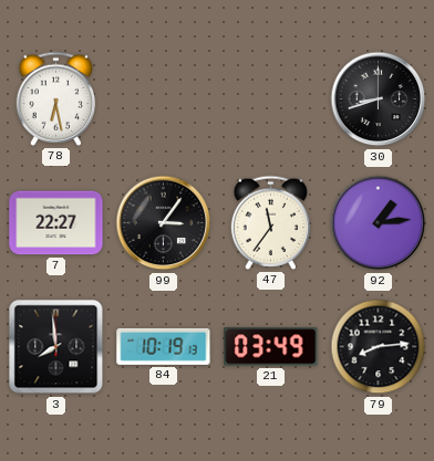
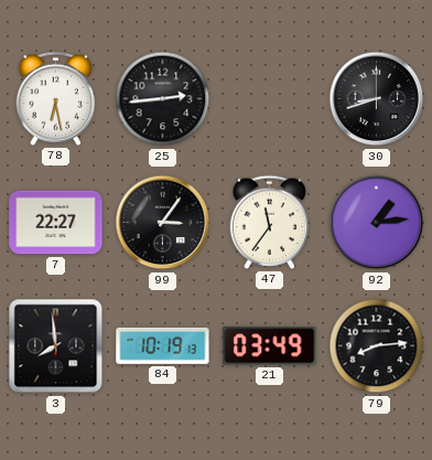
25: none -> 2:44
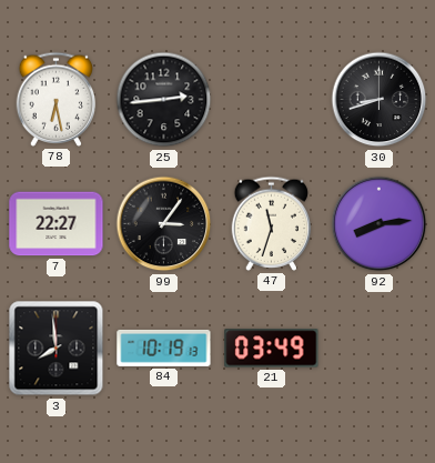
47: 11:36 -> 11:33
92: 1:14 -> 8:14
79: 8:14 -> none
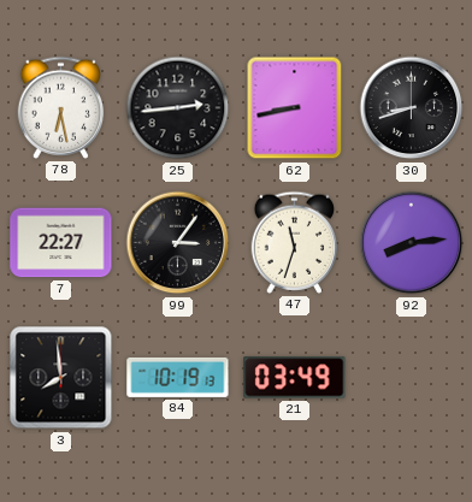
62: none -> 8:43
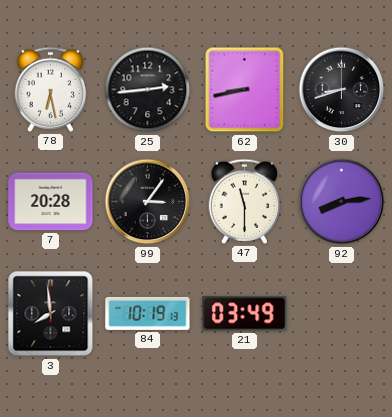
7: 22:27 -> 20:28
47: 11:33 -> 11:30
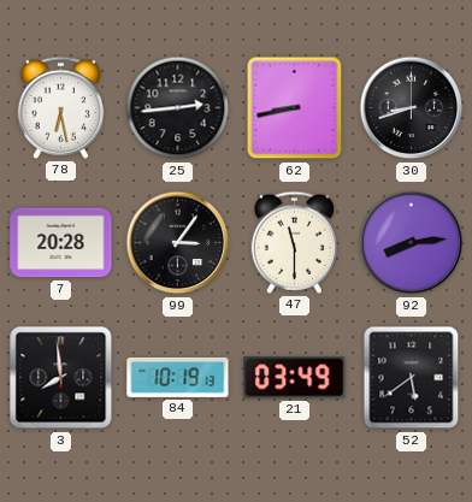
52: none -> 5:39
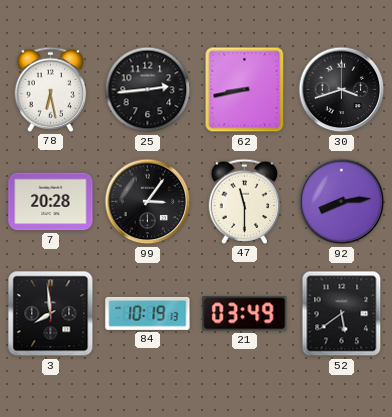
30: 8:42 -> 3:42
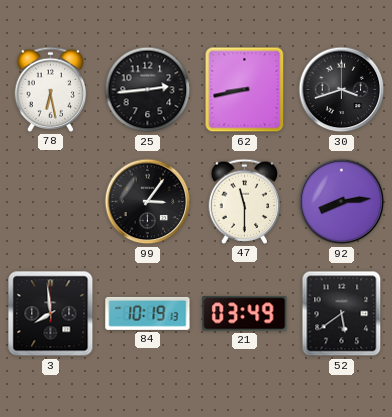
7: 20:28 -> none
